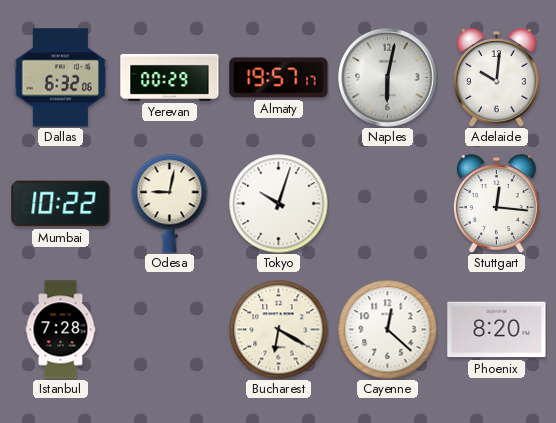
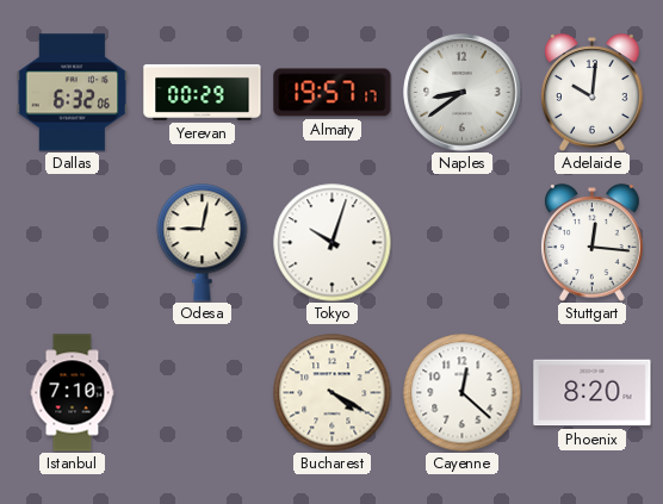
Naples: 6:02 -> 8:39
Mumbai: 10:22 -> none
Istanbul: 7:28 -> 7:10
Bucharest: 6:20 -> 4:20
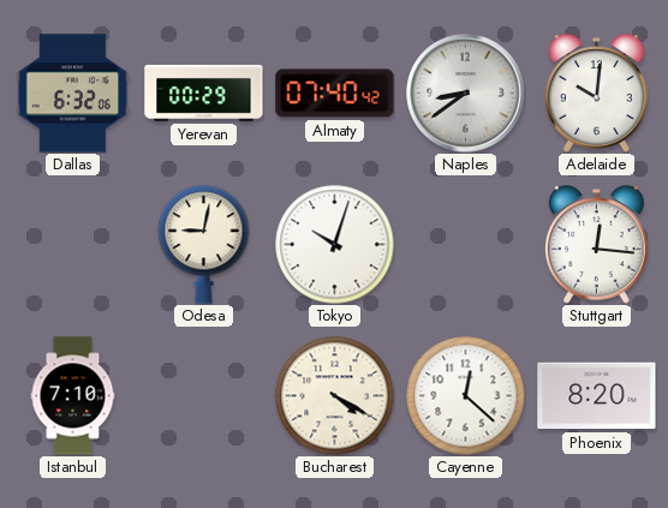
Almaty: 19:57 -> 07:40
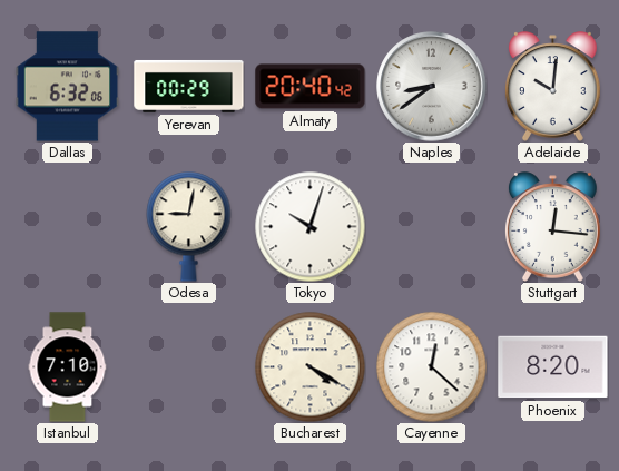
Almaty: 07:40 -> 20:40
